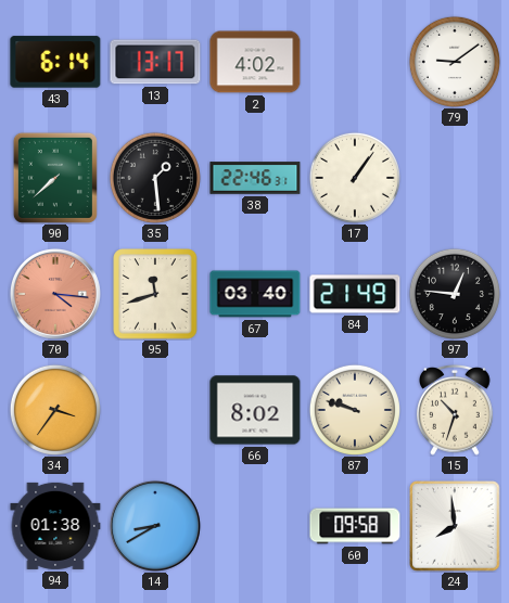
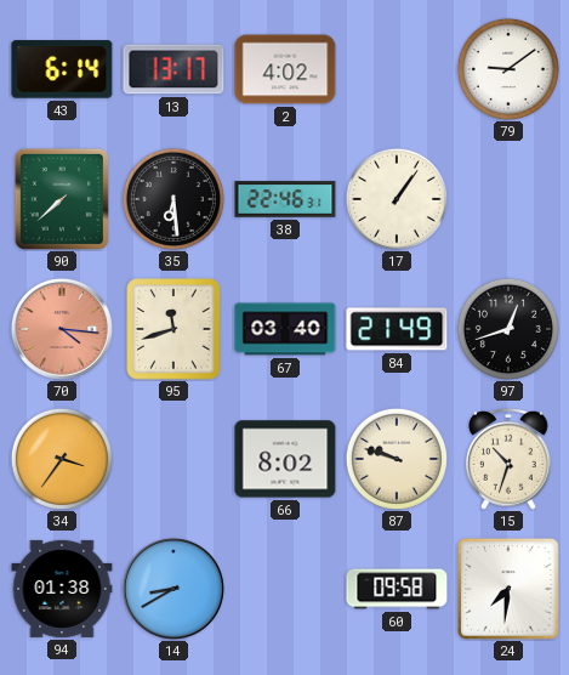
35: 1:29 -> 6:29
97: 12:46 -> 12:42
24: 7:59 -> 7:31
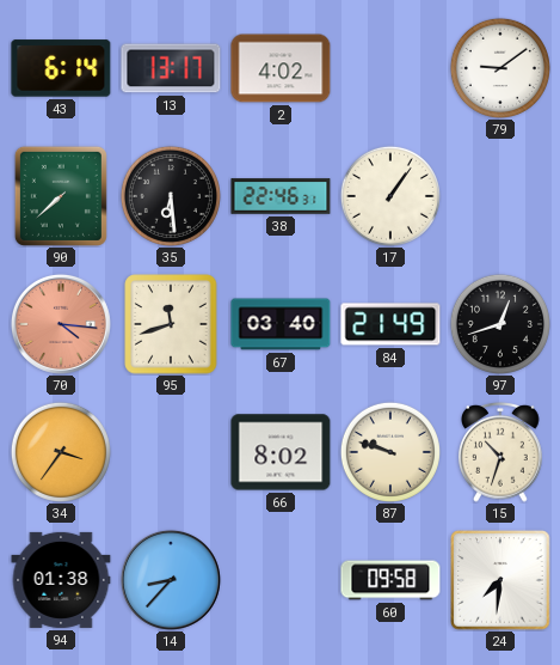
14: 8:40 -> 8:37
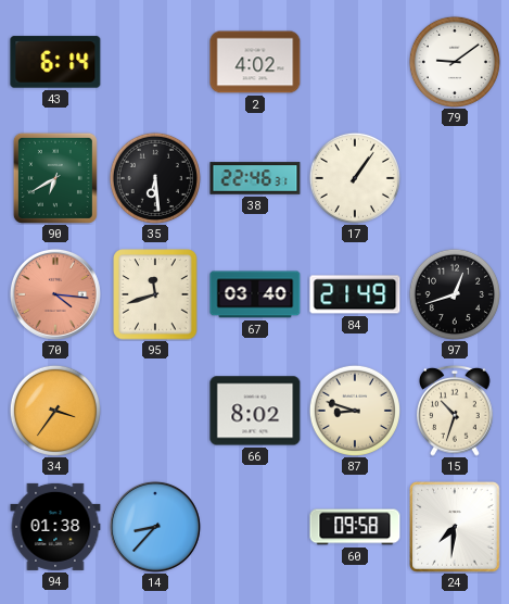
13: 13:17 -> none
90: 7:38 -> 6:40
87: 9:48 -> 8:48
